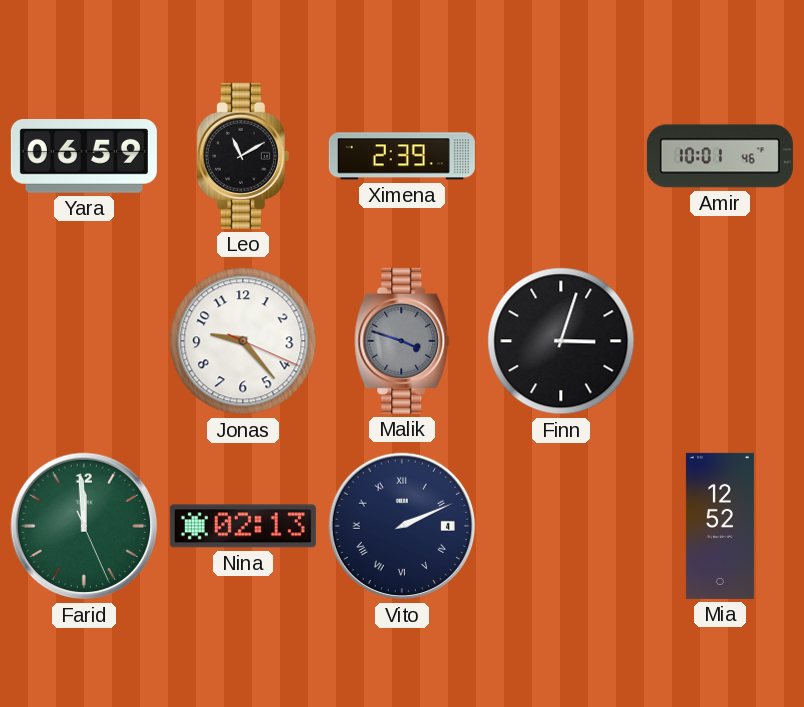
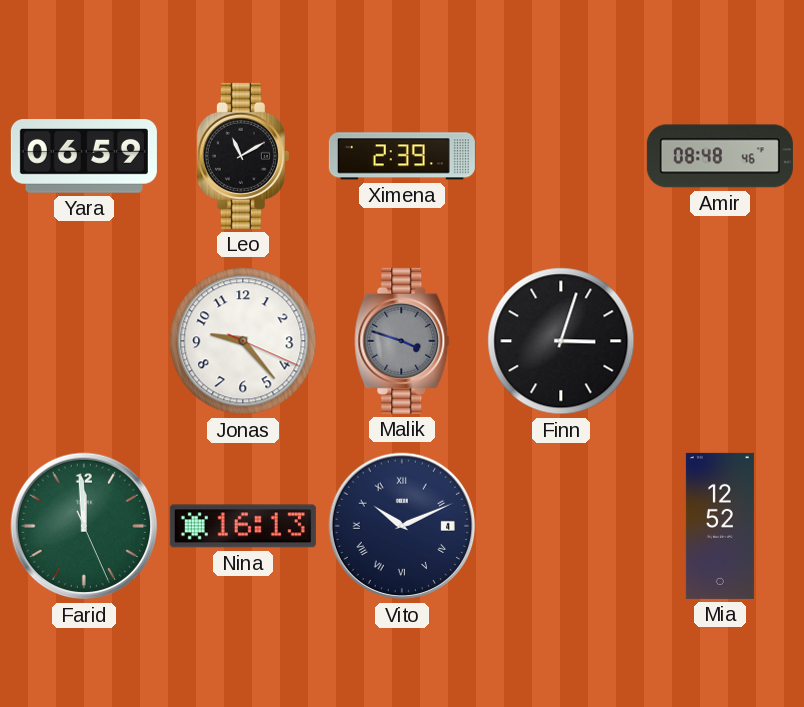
Amir: 10:01 -> 08:48
Nina: 02:13 -> 16:13
Vito: 2:11 -> 10:11
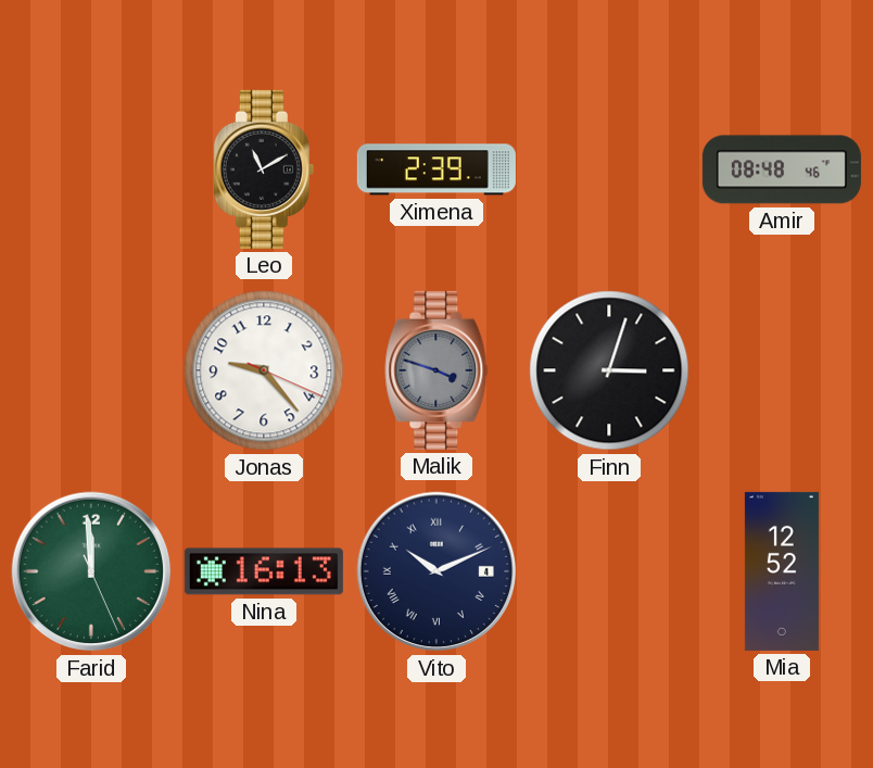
Yara: 06:59 -> none
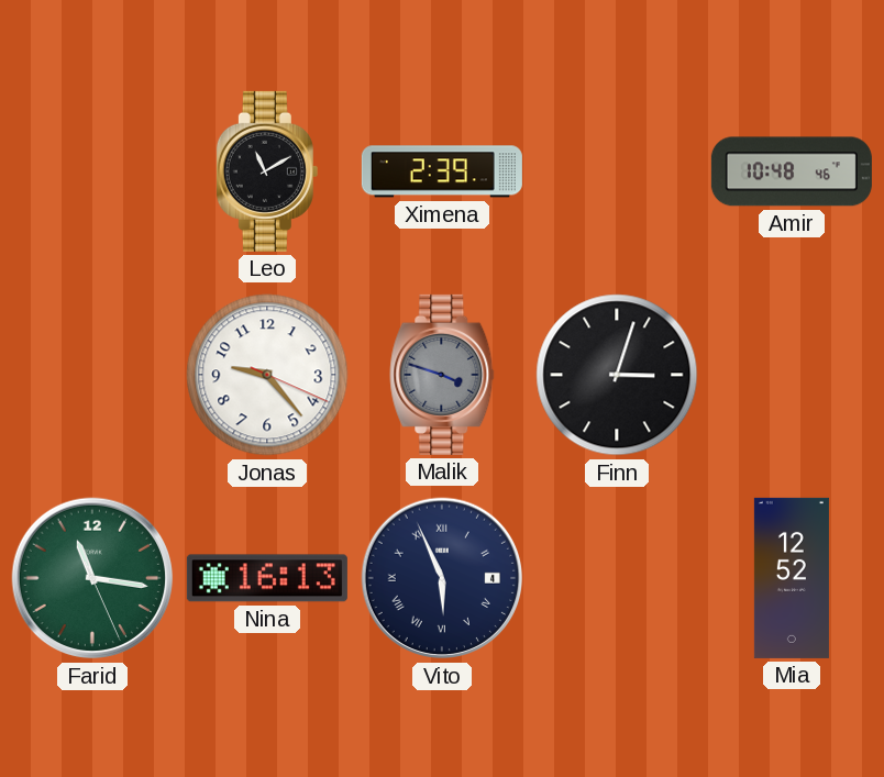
Amir: 08:48 -> 10:48
Farid: 11:59 -> 11:16
Vito: 10:11 -> 5:56
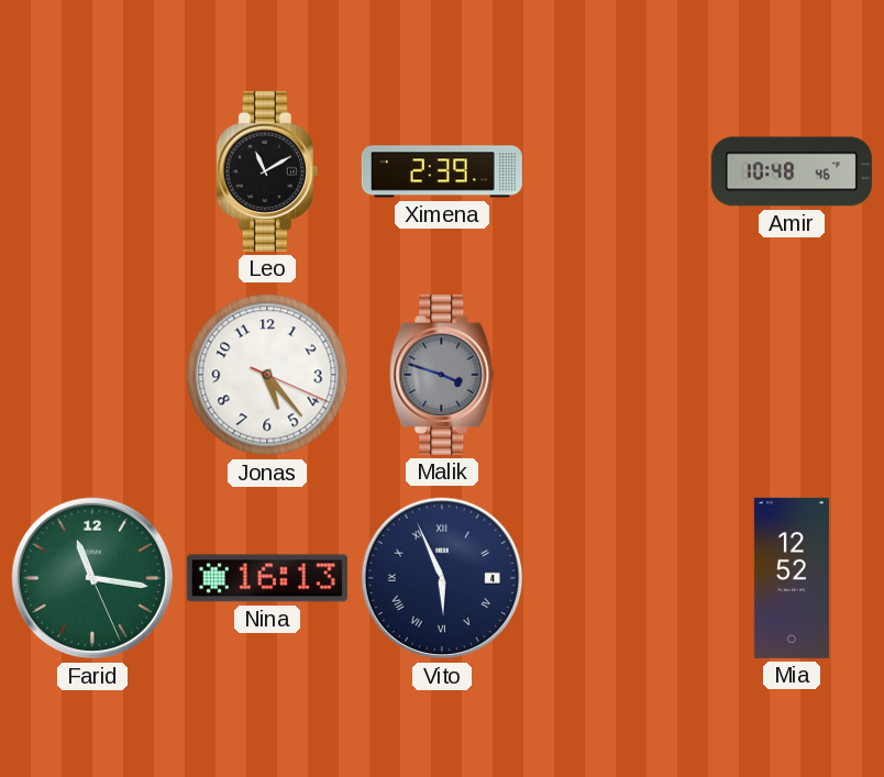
Jonas: 9:23 -> 5:23
Finn: 3:03 -> none
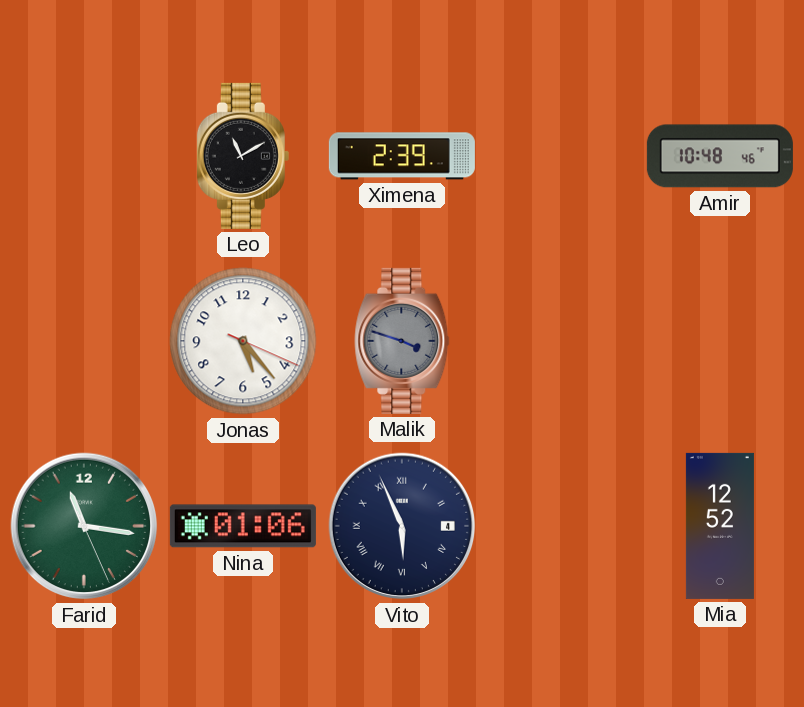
Nina: 16:13 -> 01:06
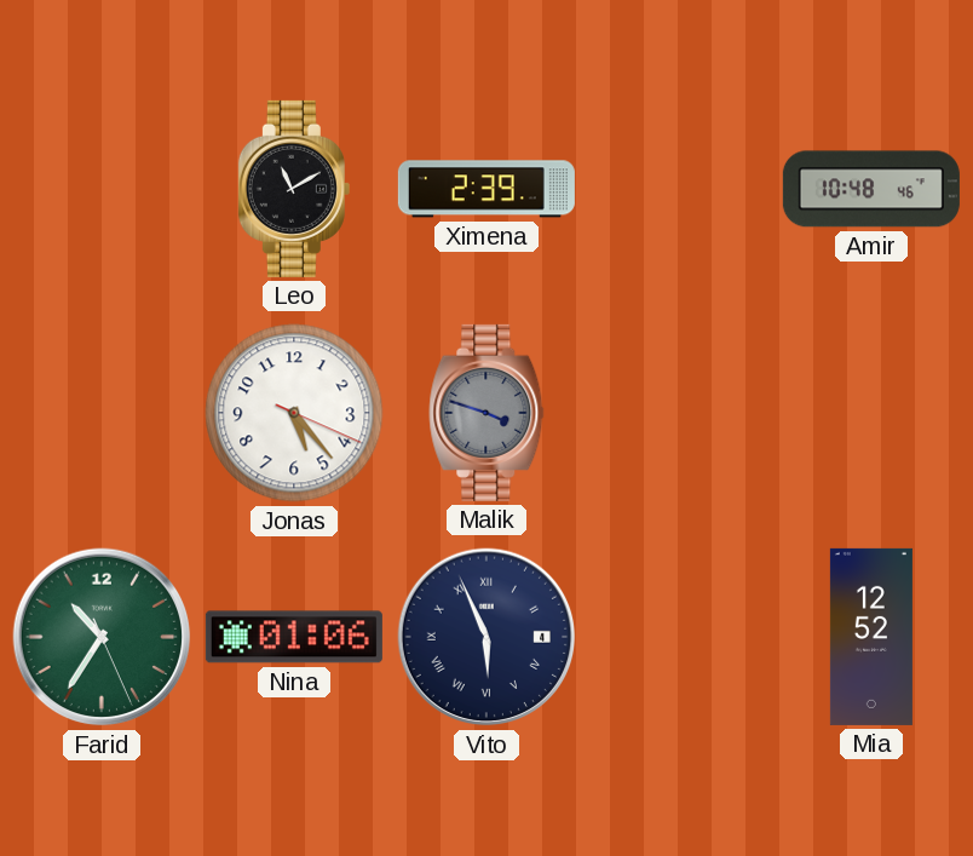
Farid: 11:16 -> 10:35
